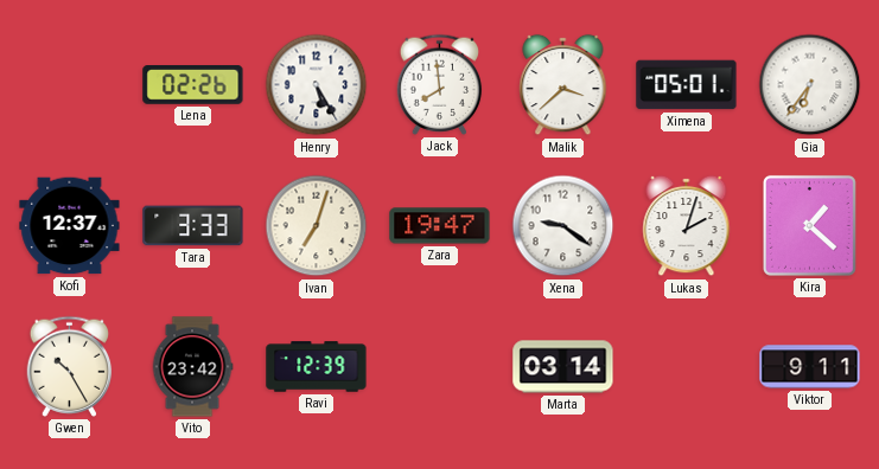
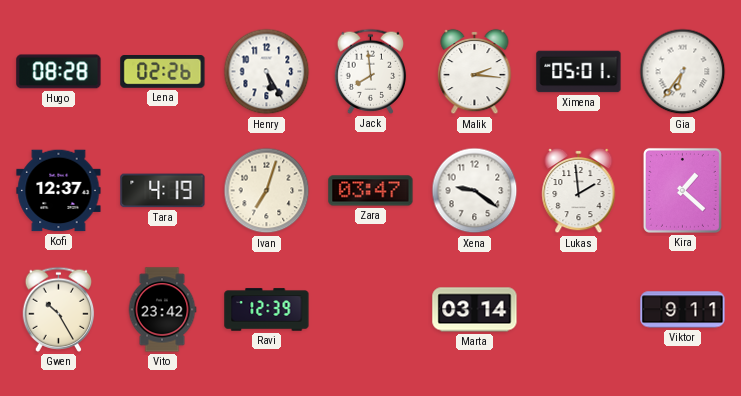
Hugo: none -> 08:28
Malik: 3:38 -> 2:16
Tara: 3:33 -> 4:19
Zara: 19:47 -> 03:47
Lukas: 2:03 -> 1:59
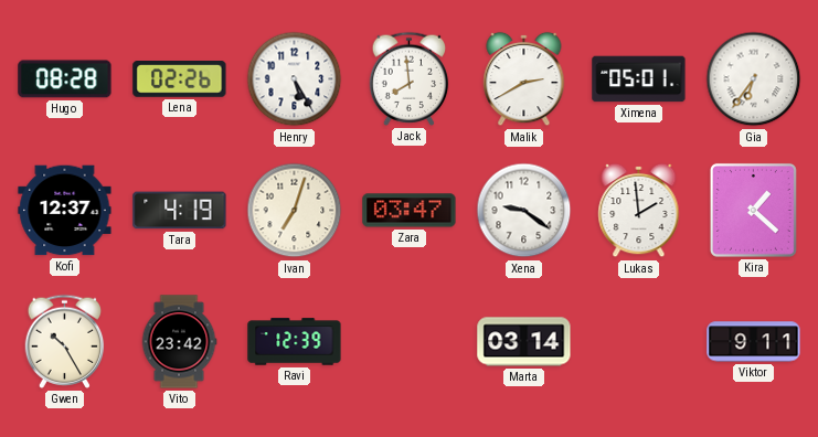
Malik: 2:16 -> 2:40
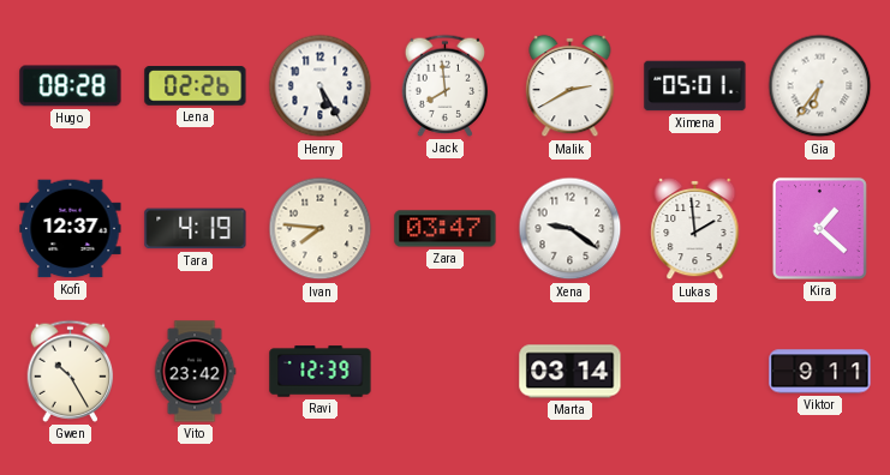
Ivan: 7:03 -> 7:46
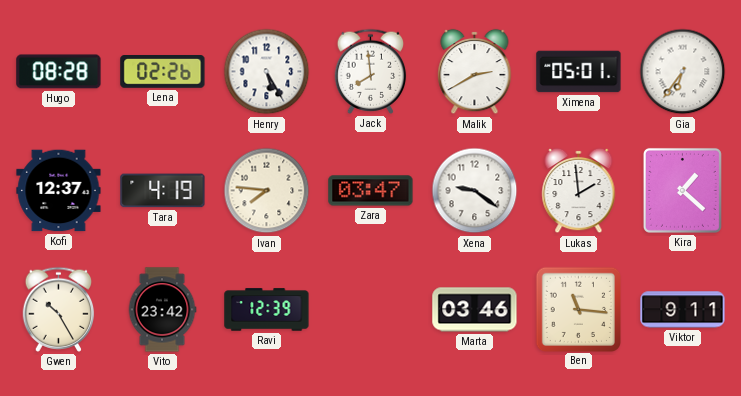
Marta: 03:14 -> 03:46
Ben: none -> 11:16
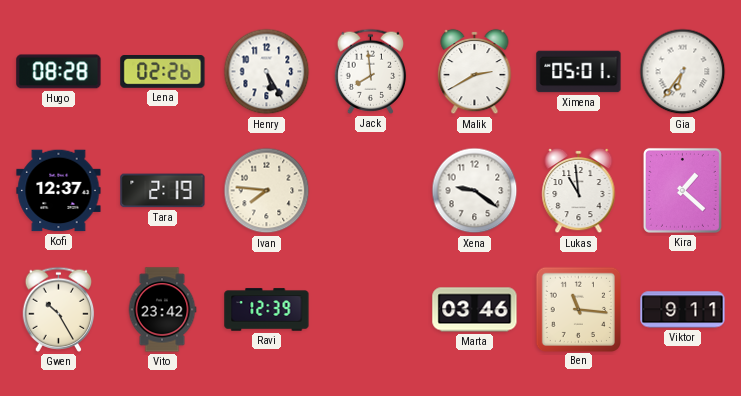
Tara: 4:19 -> 2:19
Zara: 03:47 -> none
Lukas: 1:59 -> 10:59
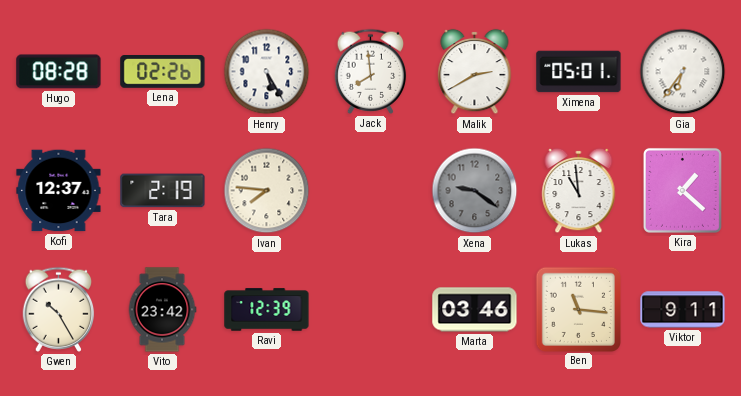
Xena dial: white -> grey
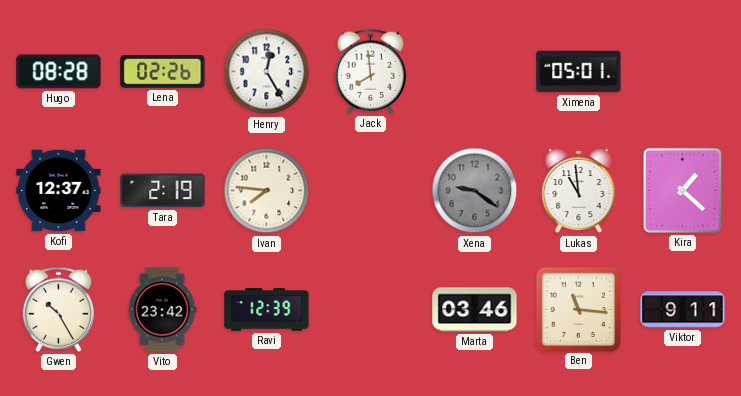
Henry: 5:25 -> 12:25
Malik: 2:40 -> none
Gia: 6:36 -> none
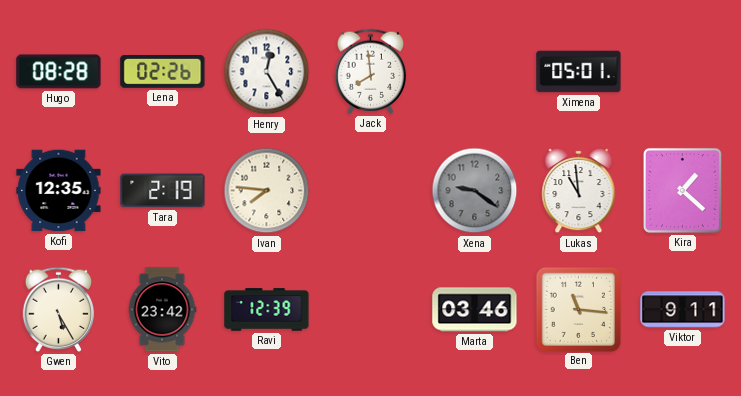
Kofi: 12:37 -> 12:35
Gwen: 10:25 -> 5:25
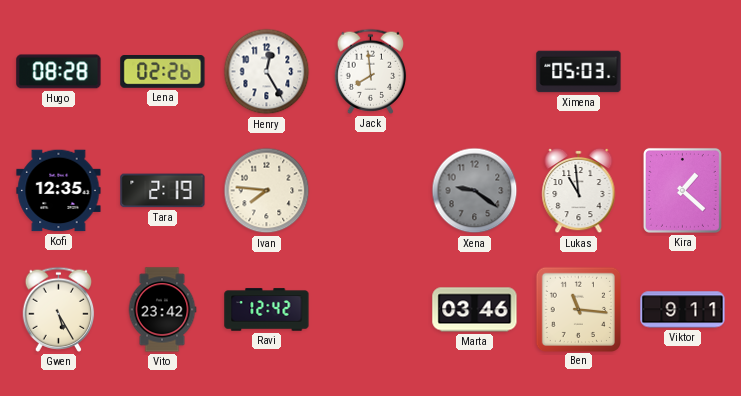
Ximena: 05:01 -> 05:03
Ravi: 12:39 -> 12:42
